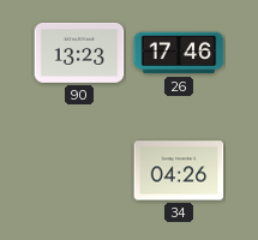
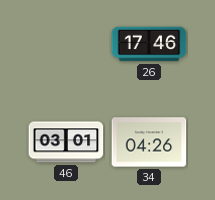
90: 13:23 -> none
46: none -> 03:01
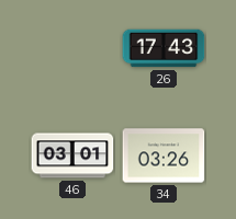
26: 17:46 -> 17:43
34: 04:26 -> 03:26
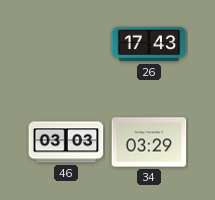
46: 03:01 -> 03:03
34: 03:26 -> 03:29
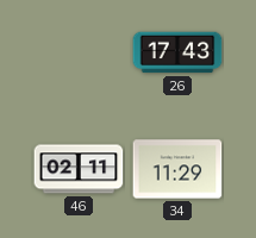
46: 03:03 -> 02:11
34: 03:29 -> 11:29
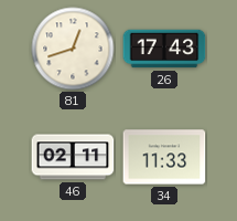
81: none -> 12:42
34: 11:29 -> 11:33
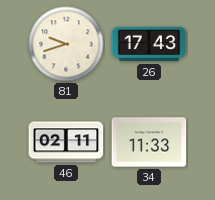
81: 12:42 -> 9:42
